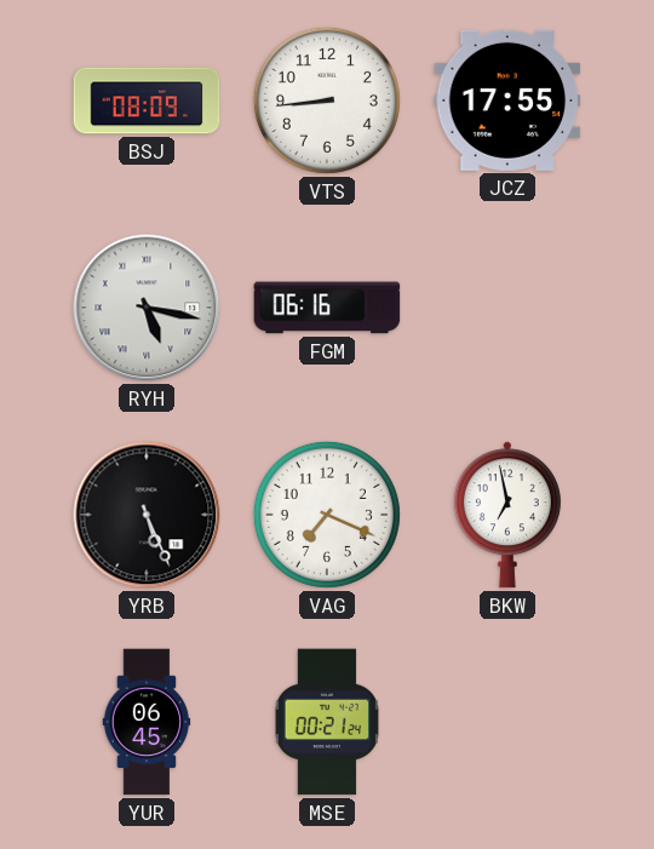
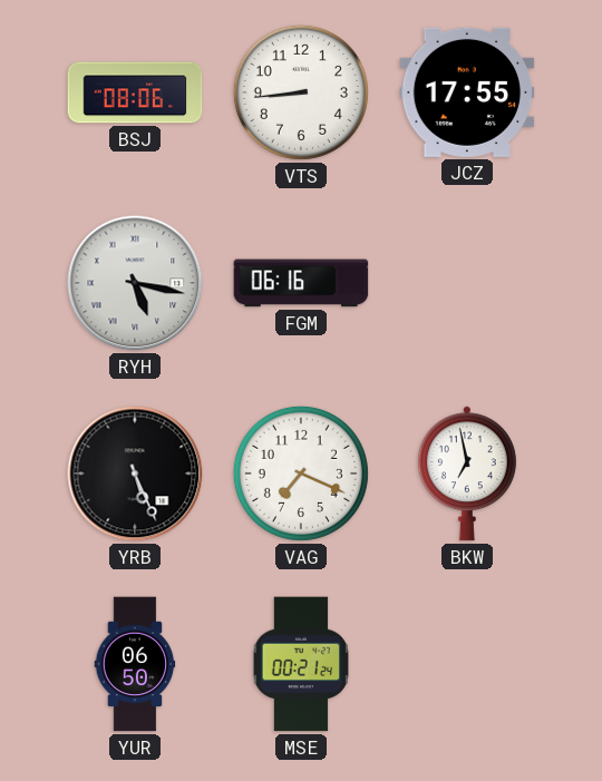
BSJ: 08:09 -> 08:06
YUR: 06:45 -> 06:50
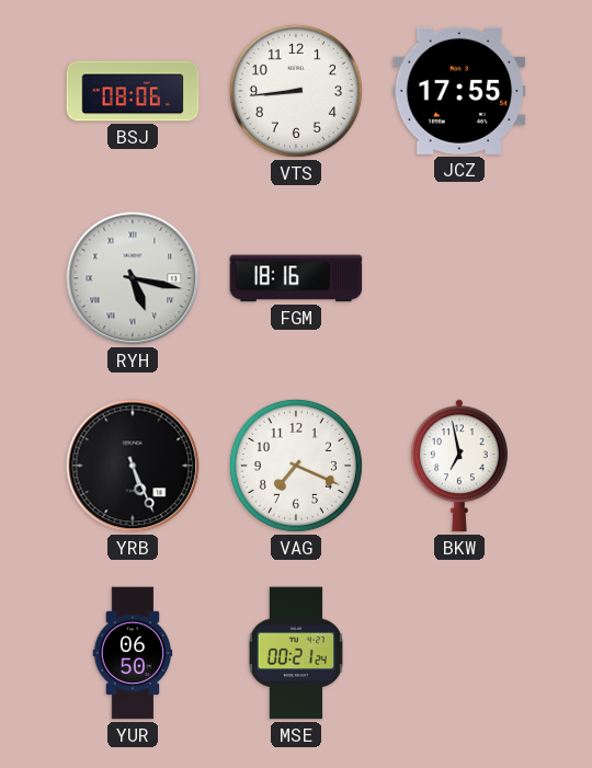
FGM: 06:16 -> 18:16
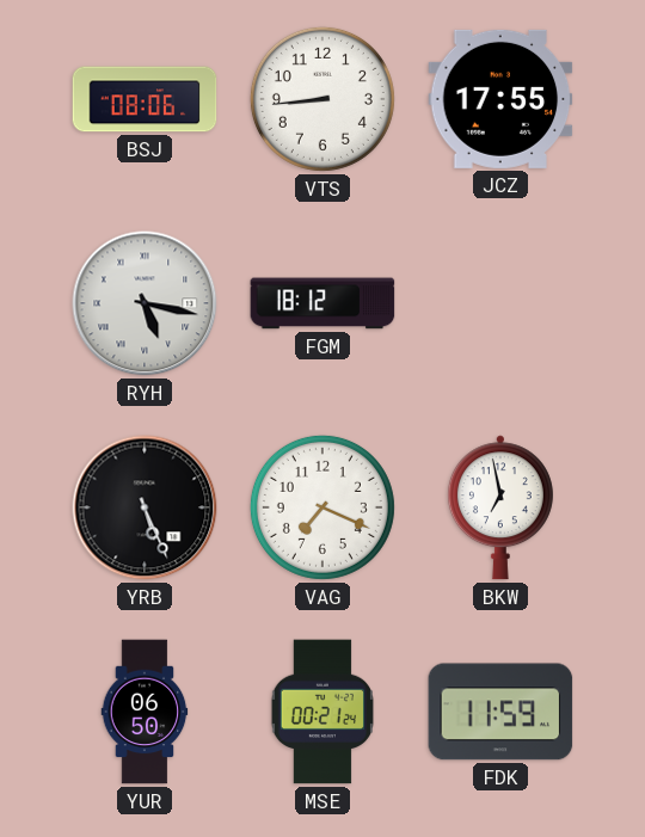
FGM: 18:16 -> 18:12
FDK: none -> 11:59
